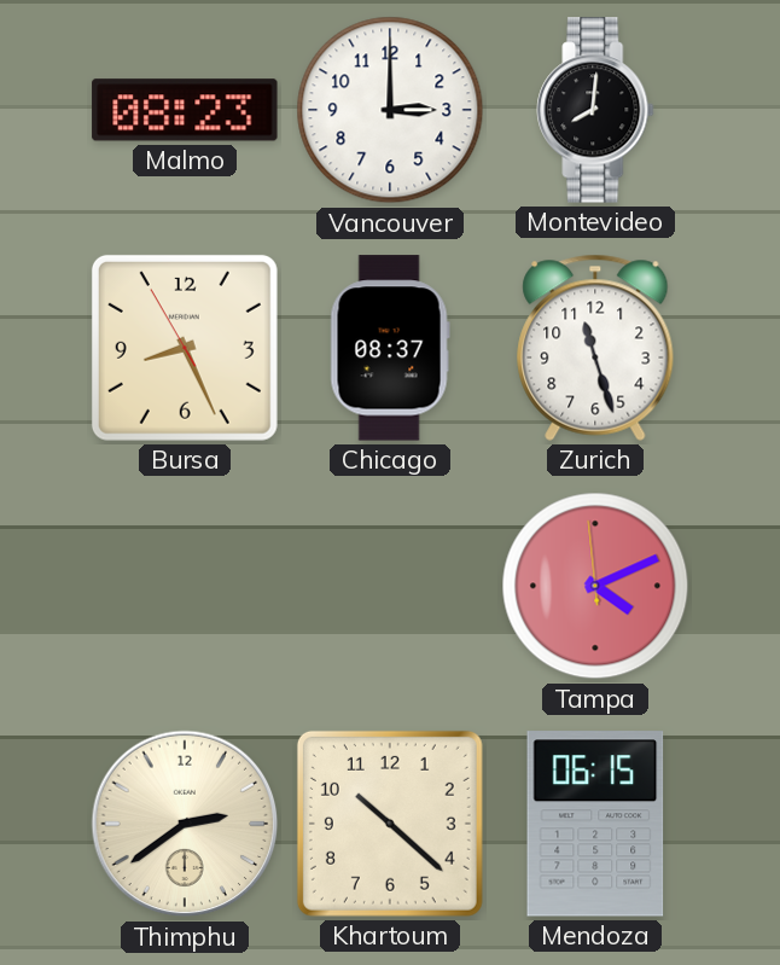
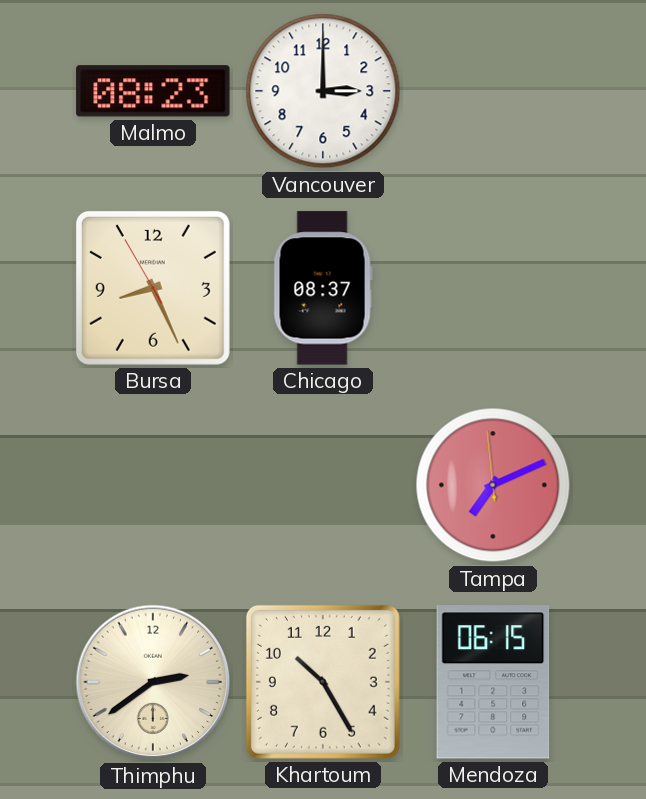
Montevideo: 8:01 -> none
Zurich: 11:27 -> none
Tampa: 4:10 -> 7:10
Khartoum: 10:22 -> 10:25
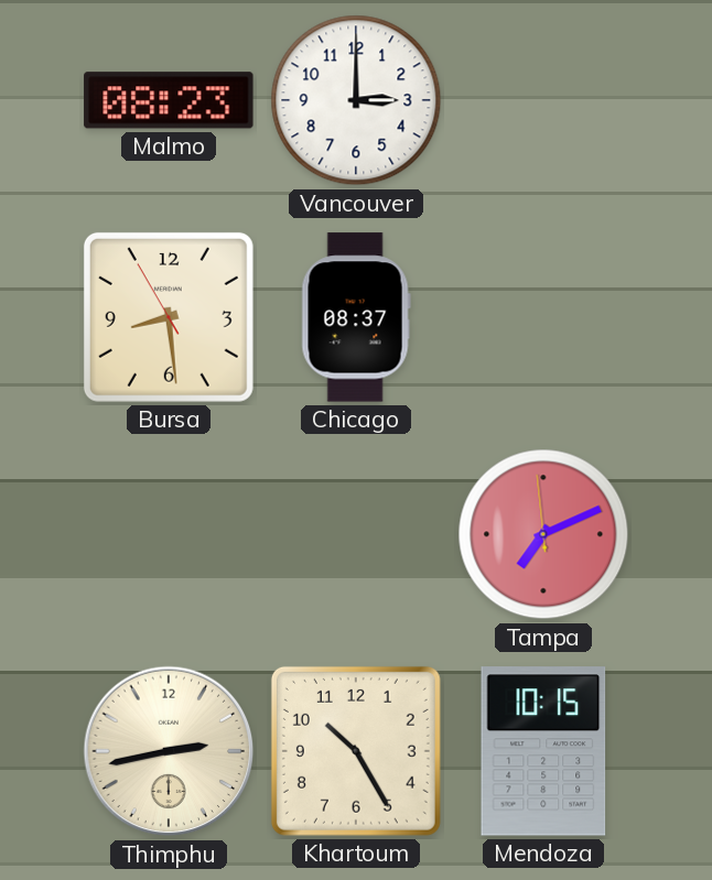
Bursa: 8:25 -> 8:28
Thimphu: 2:39 -> 2:43
Mendoza: 06:15 -> 10:15
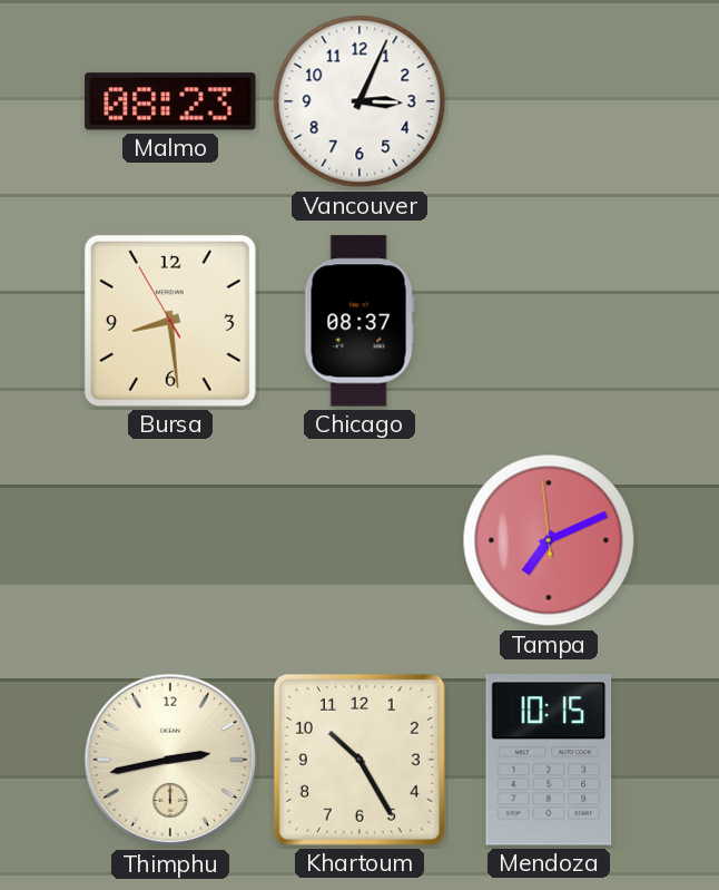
Vancouver: 3:00 -> 3:04
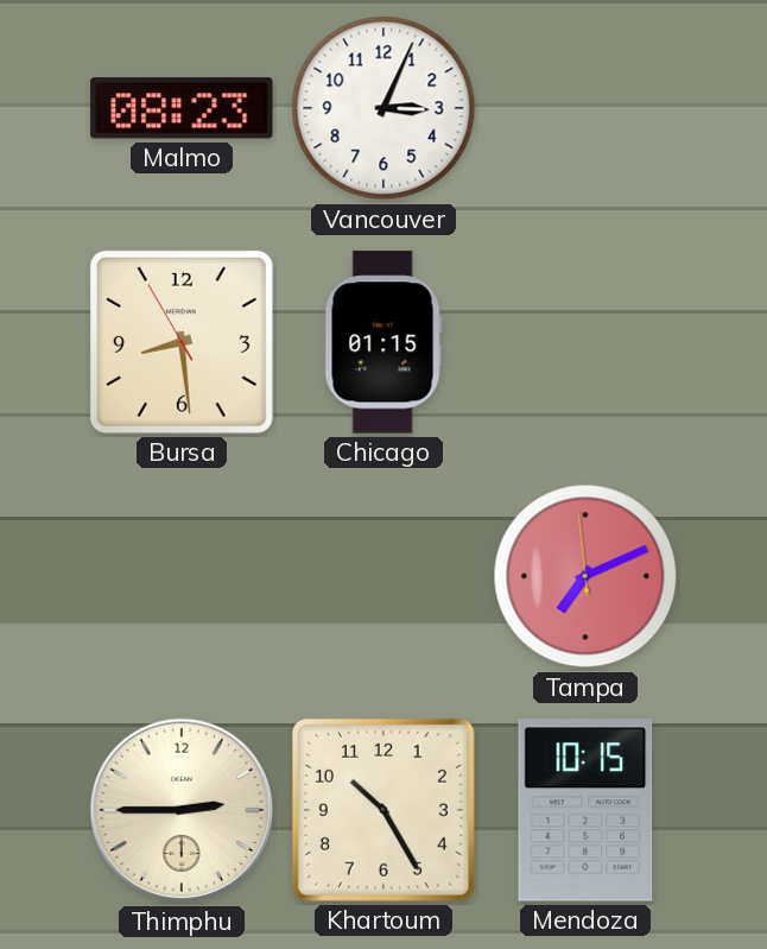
Chicago: 08:37 -> 01:15
Thimphu: 2:43 -> 2:45
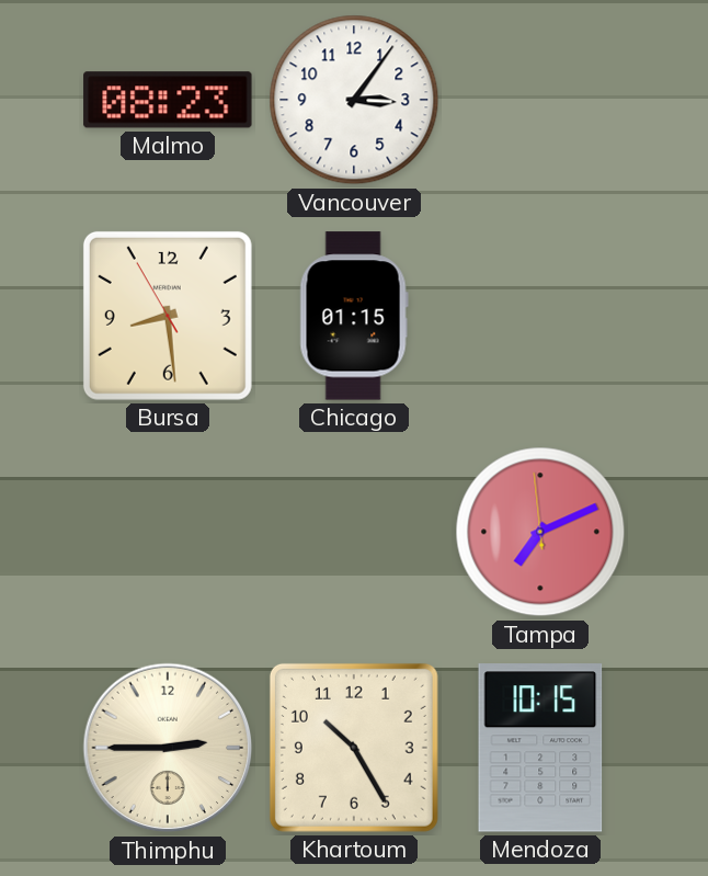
Vancouver: 3:04 -> 3:06
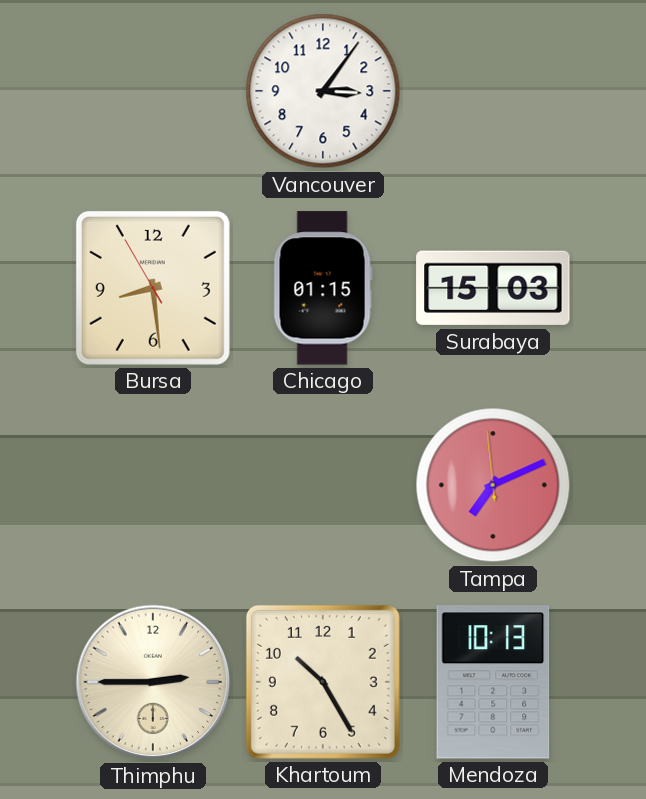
Malmo: 08:23 -> none
Surabaya: none -> 15:03
Mendoza: 10:15 -> 10:13
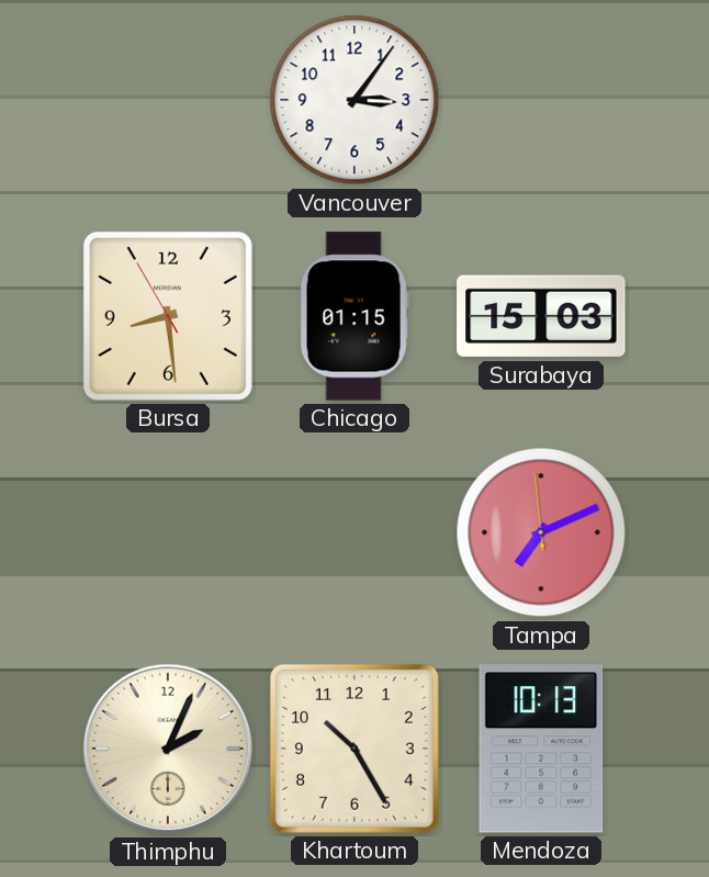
Thimphu: 2:45 -> 2:04
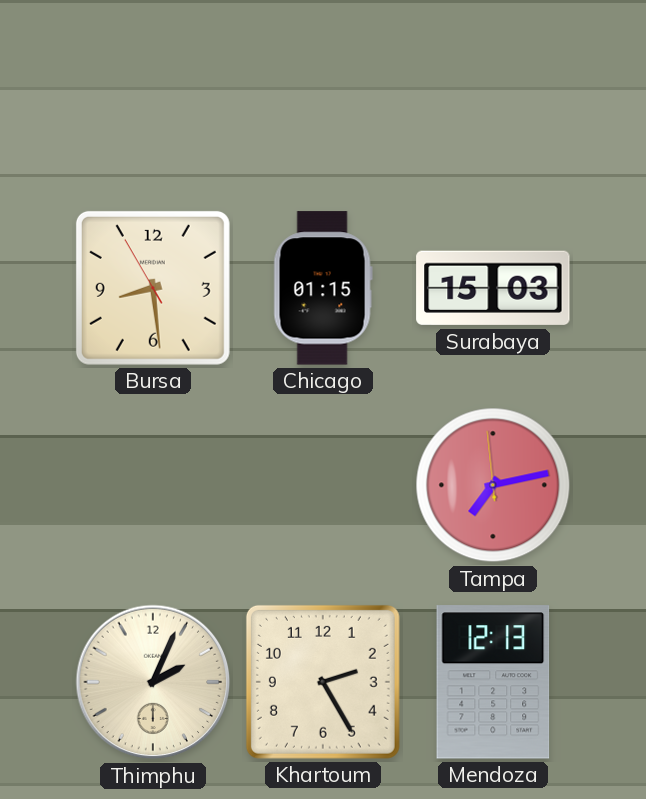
Vancouver: 3:06 -> none
Tampa: 7:10 -> 7:12
Khartoum: 10:25 -> 2:25
Mendoza: 10:13 -> 12:13
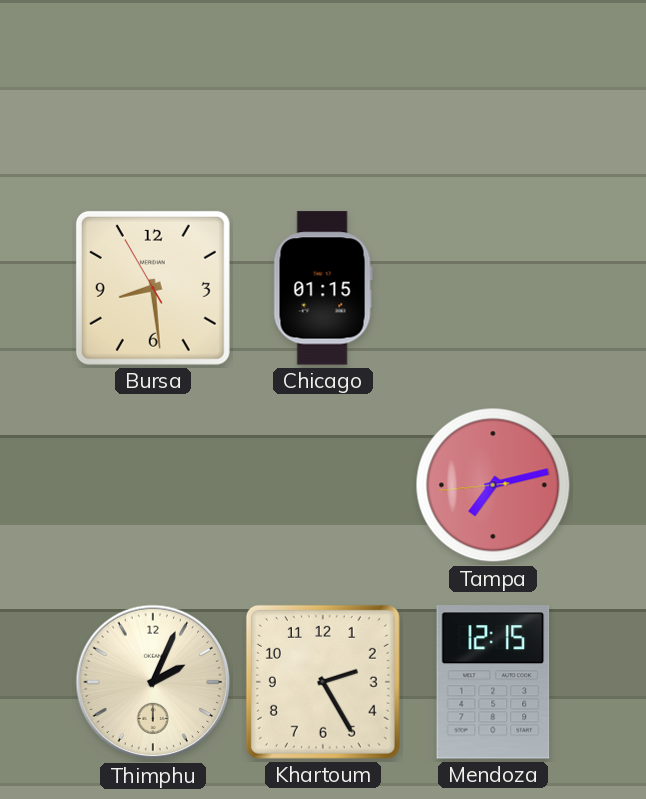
Surabaya: 15:03 -> none
Tampa: 7:12:59 -> 7:12:44
Mendoza: 12:13 -> 12:15
